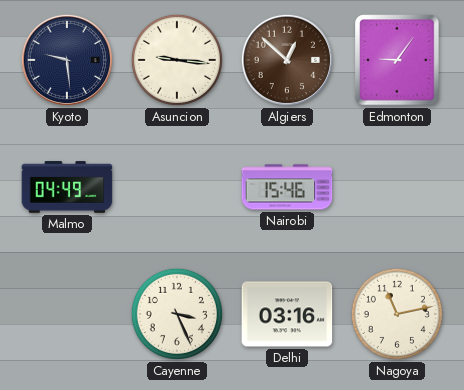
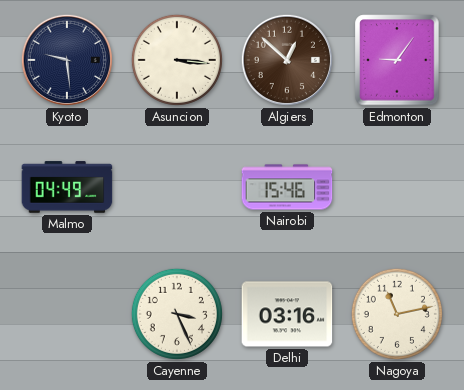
Asuncion: 9:16 -> 3:16
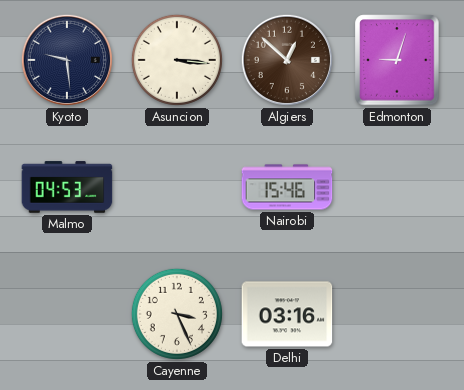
Edmonton: 9:06 -> 9:03
Malmo: 04:49 -> 04:53
Nagoya: 11:13 -> none
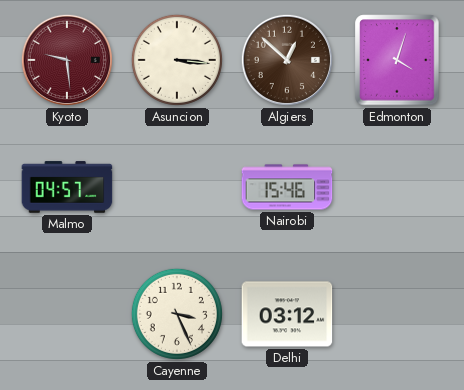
Kyoto dial: navy -> burgundy
Edmonton: 9:03 -> 4:03
Malmo: 04:53 -> 04:57
Delhi: 03:16 -> 03:12
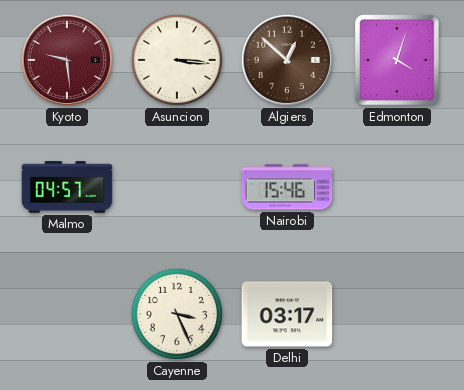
Delhi: 03:12 -> 03:17
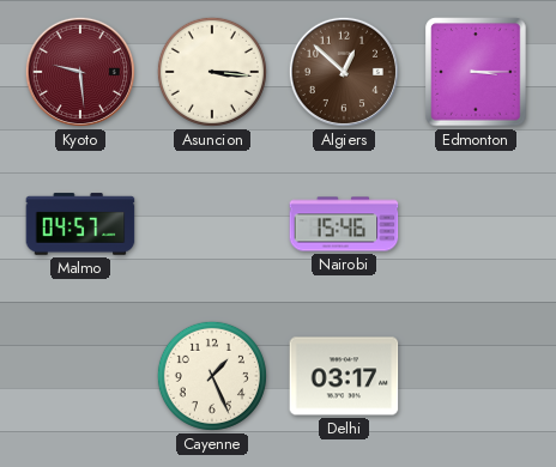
Edmonton: 4:03 -> 3:15
Cayenne: 3:26 -> 1:26
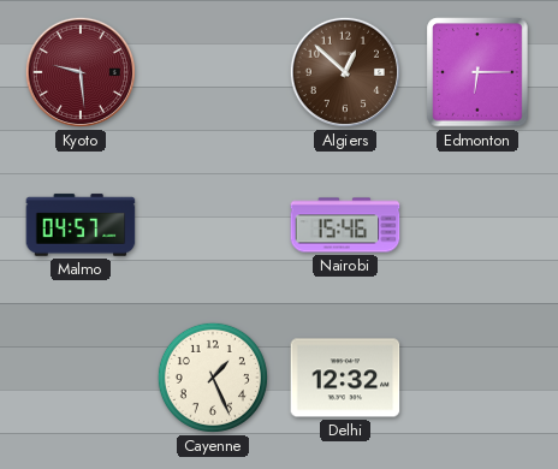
Asuncion: 3:16 -> none
Edmonton: 3:15 -> 6:15
Delhi: 03:17 -> 12:32
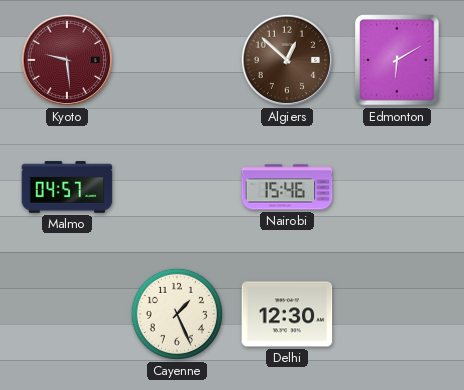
Edmonton: 6:15 -> 6:10
Delhi: 12:32 -> 12:30
